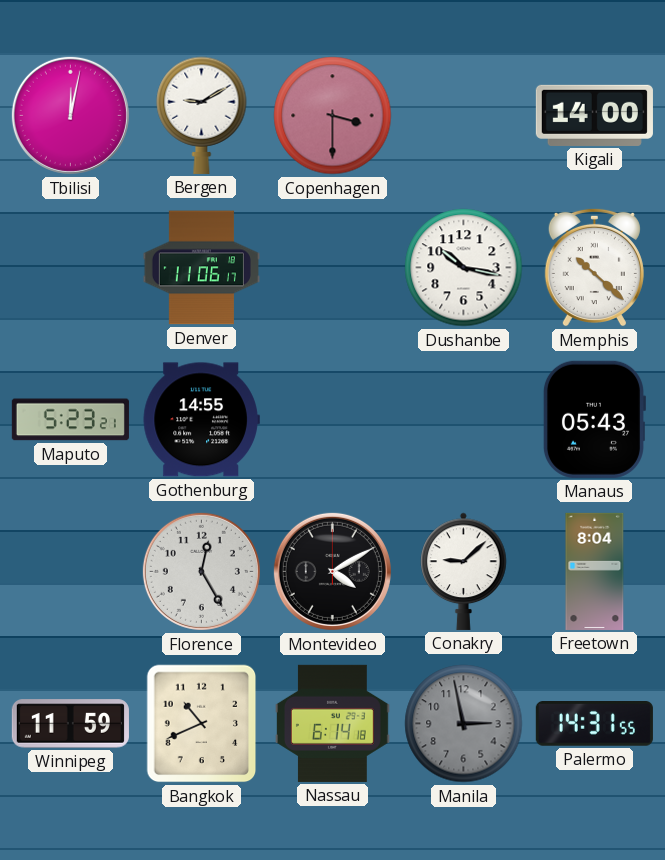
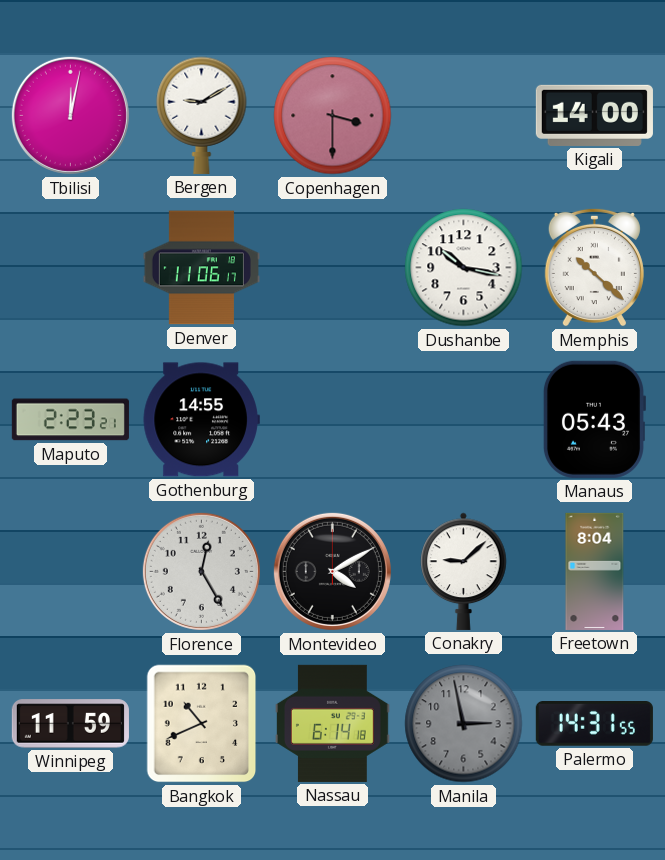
Maputo: 5:23 -> 2:23
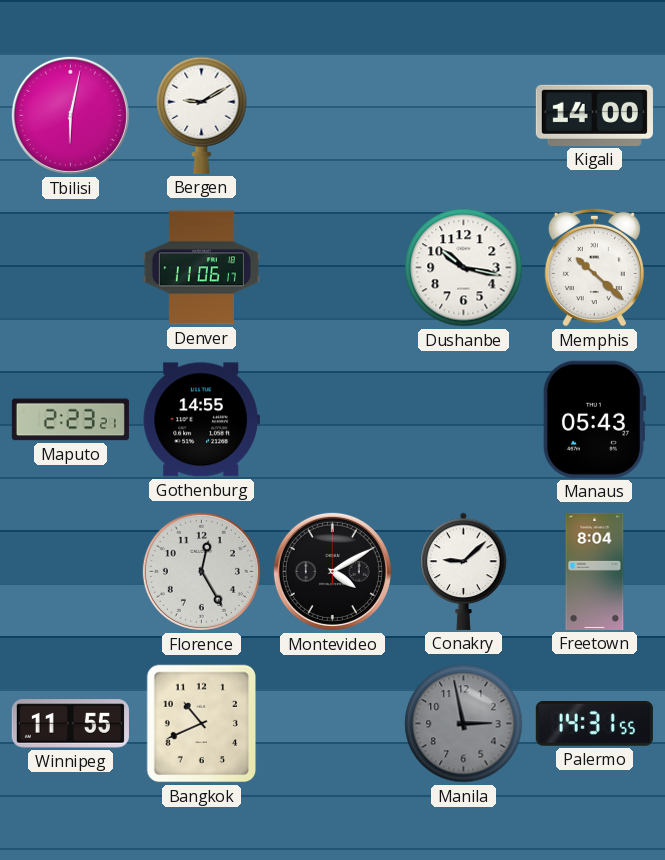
Tbilisi: 12:02 -> 6:02
Copenhagen: 3:30 -> none
Winnipeg: 11:59 -> 11:55
Nassau: 6:14 -> none
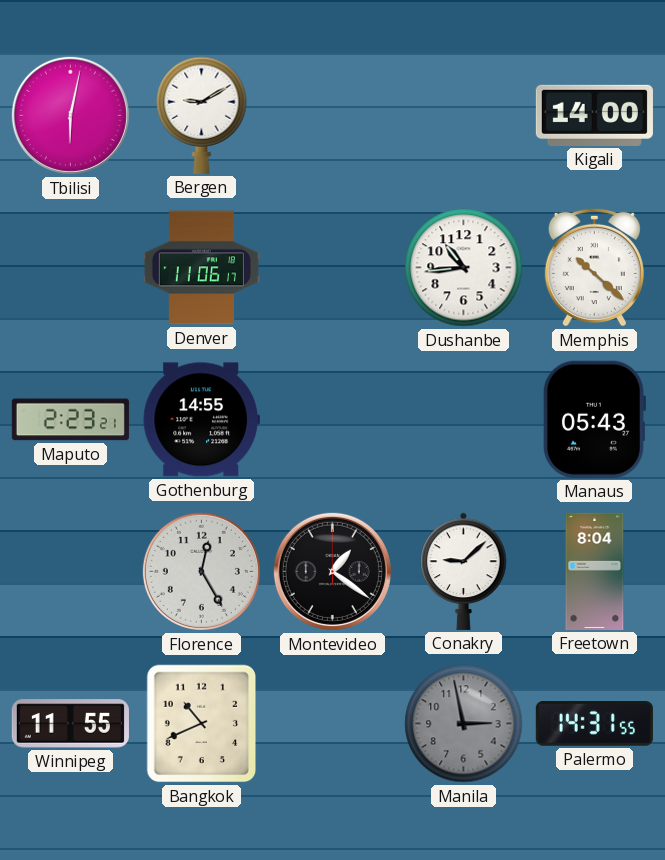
Dushanbe: 10:17 -> 10:44
Montevideo: 4:10 -> 1:21
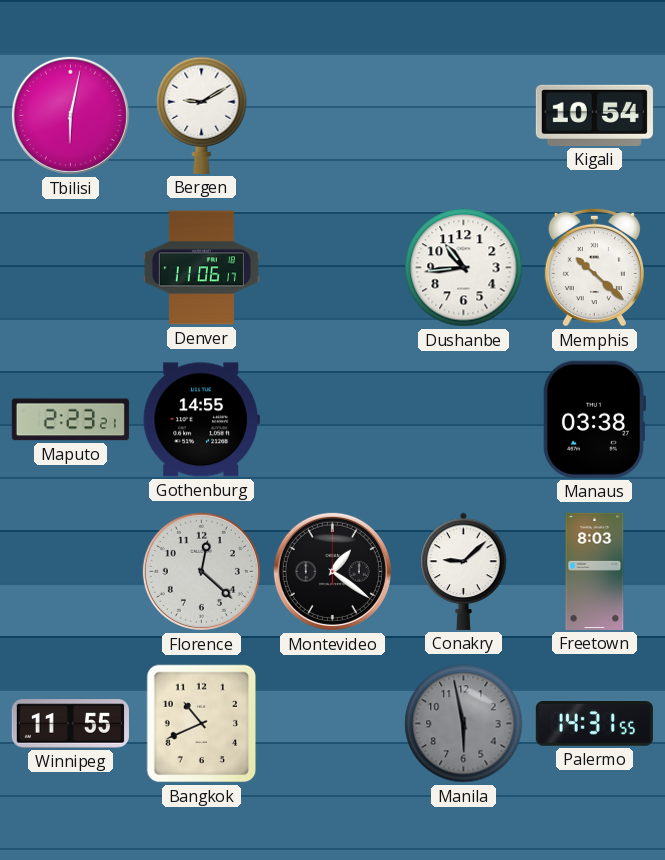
Kigali: 14:00 -> 10:54
Manaus: 05:43 -> 03:38
Florence: 12:25 -> 12:22
Freetown: 8:04 -> 8:03
Manila: 2:58 -> 5:58
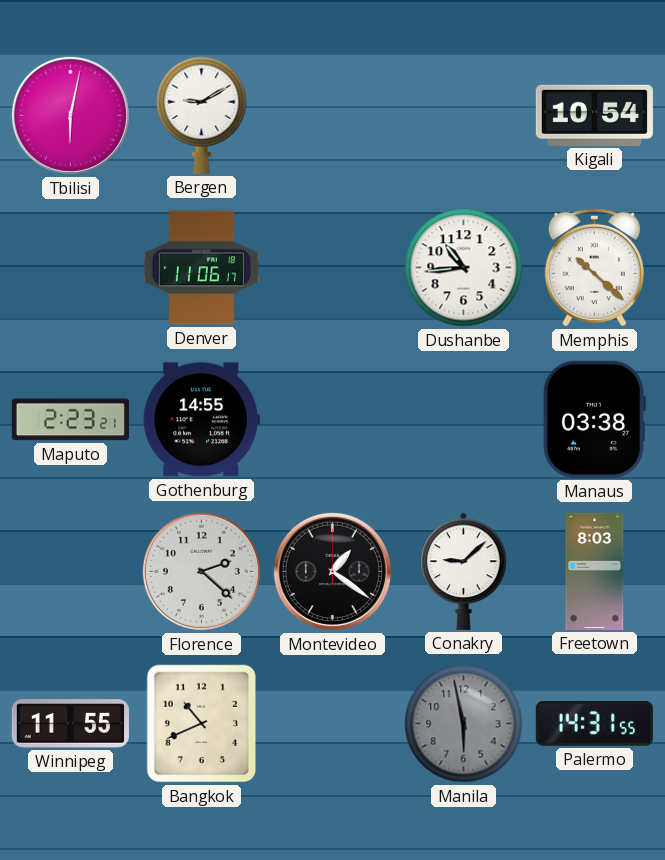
Florence: 12:22 -> 2:22
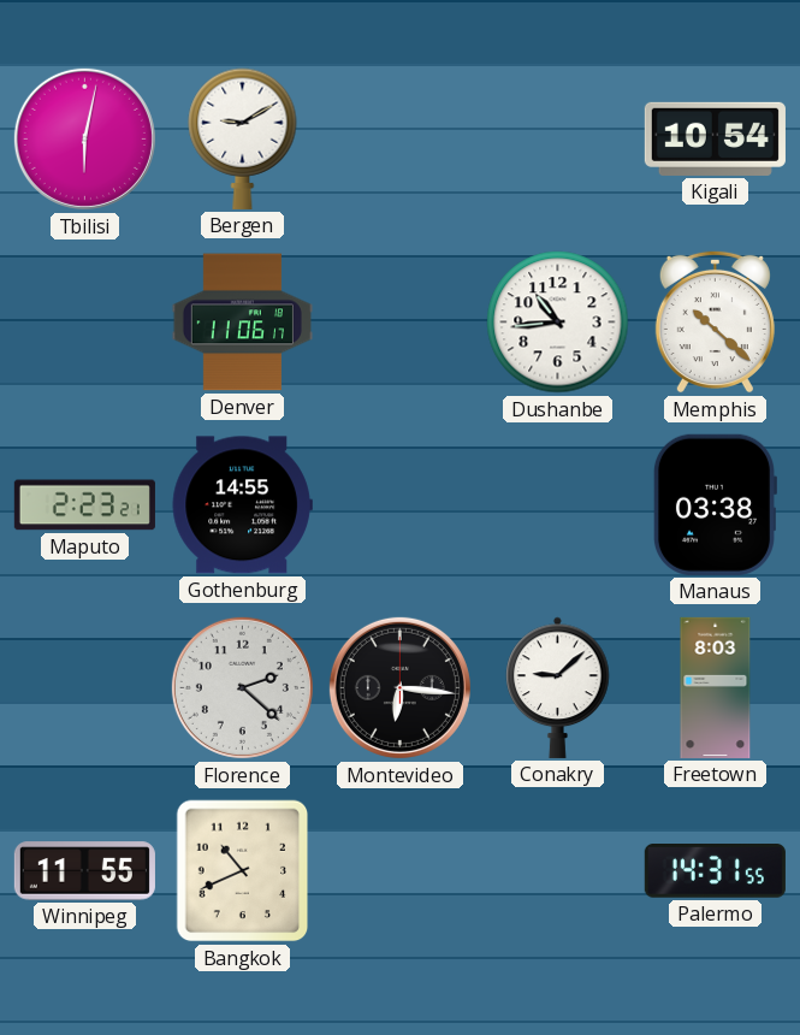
Montevideo: 1:21 -> 6:16
Manila: 5:58 -> none
